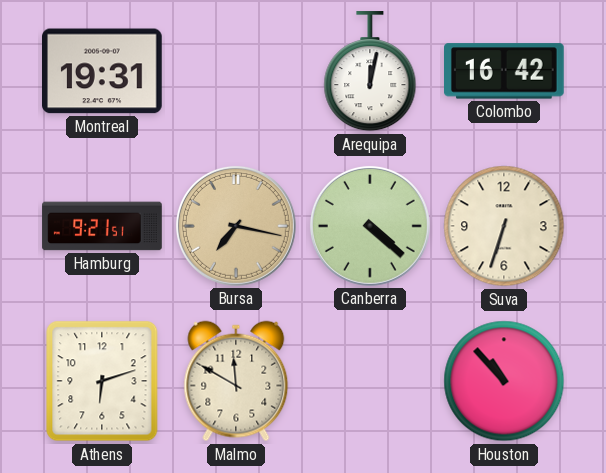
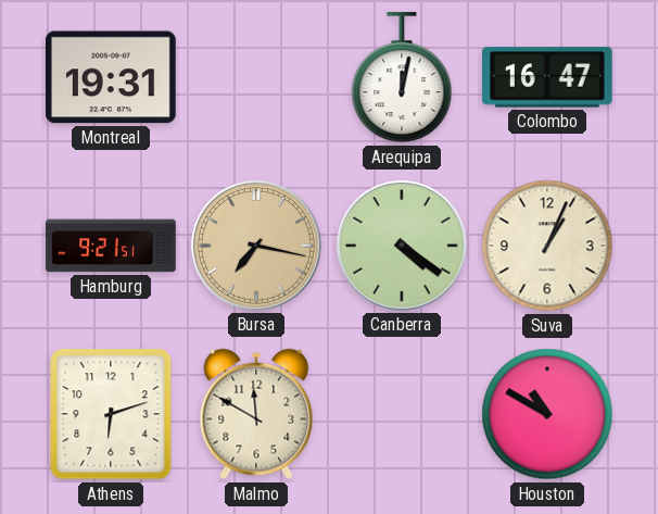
Colombo: 16:42 -> 16:47
Canberra: 4:22 -> 4:21
Suva: 6:33 -> 1:04
Houston: 10:53 -> 10:50
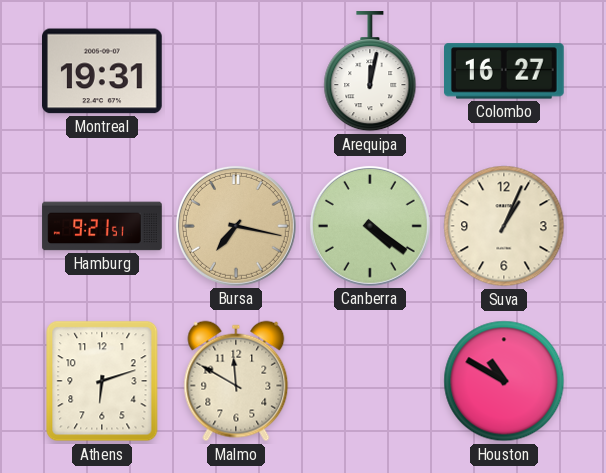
Colombo: 16:47 -> 16:27
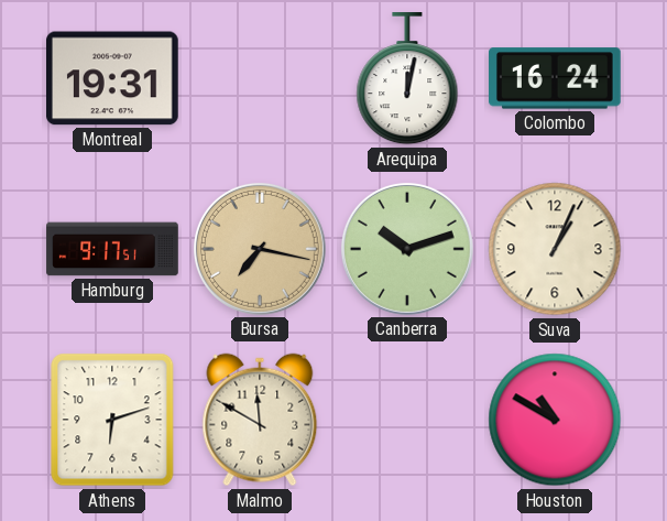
Colombo: 16:27 -> 16:24
Hamburg: 9:21 -> 9:17
Canberra: 4:21 -> 10:12
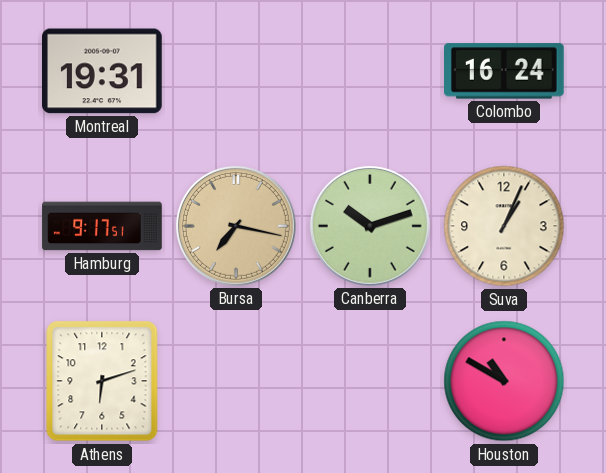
Arequipa: 12:02 -> none
Malmo: 11:50 -> none
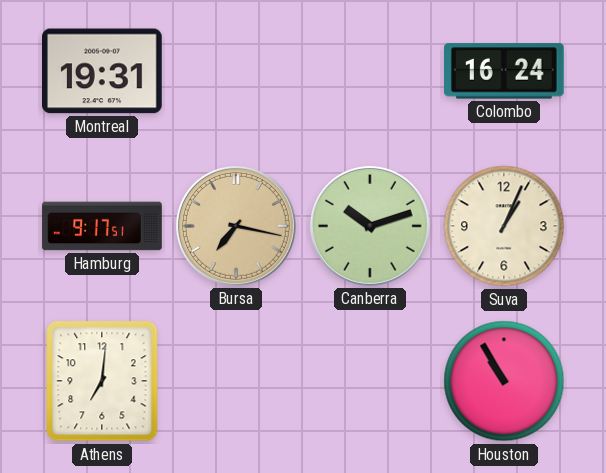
Athens: 6:12 -> 7:01
Houston: 10:50 -> 10:55
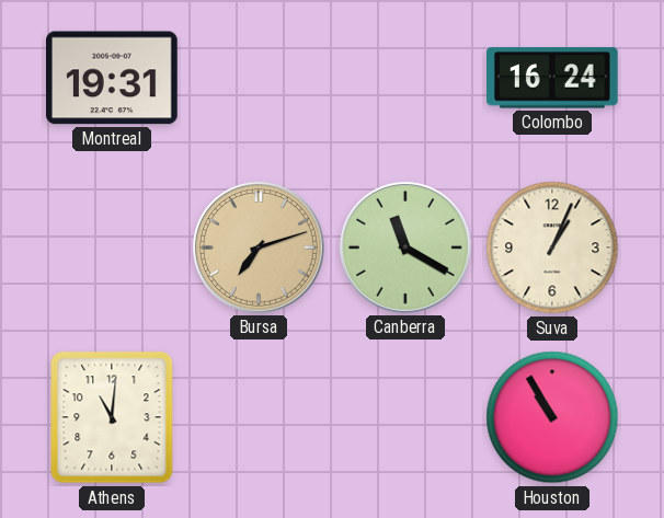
Hamburg: 9:17 -> none
Bursa: 7:17 -> 7:12
Canberra: 10:12 -> 11:20
Athens: 7:01 -> 11:01
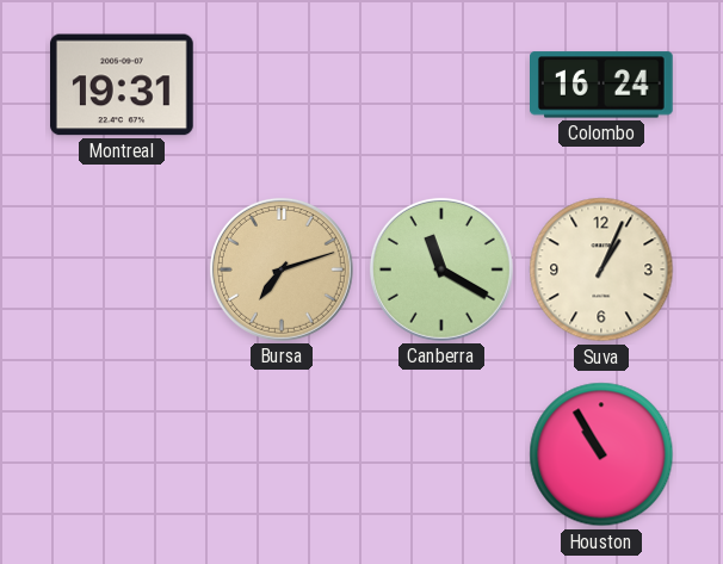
Athens: 11:01 -> none
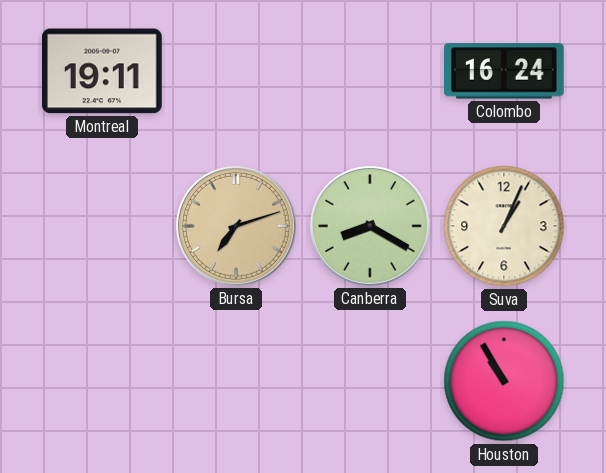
Montreal: 19:31 -> 19:11
Canberra: 11:20 -> 8:20
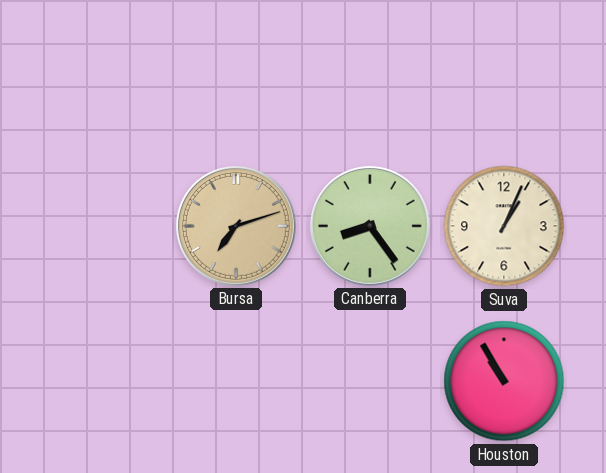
Montreal: 19:11 -> none
Colombo: 16:24 -> none
Canberra: 8:20 -> 8:24
